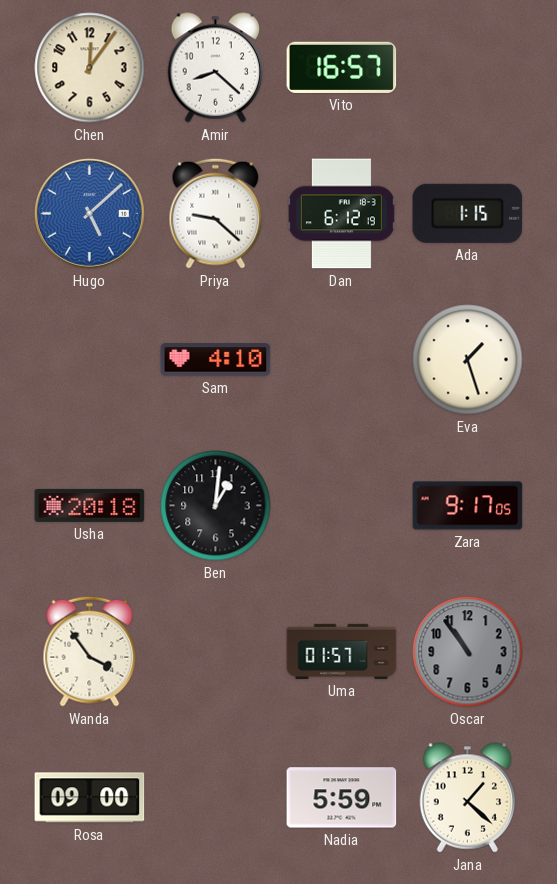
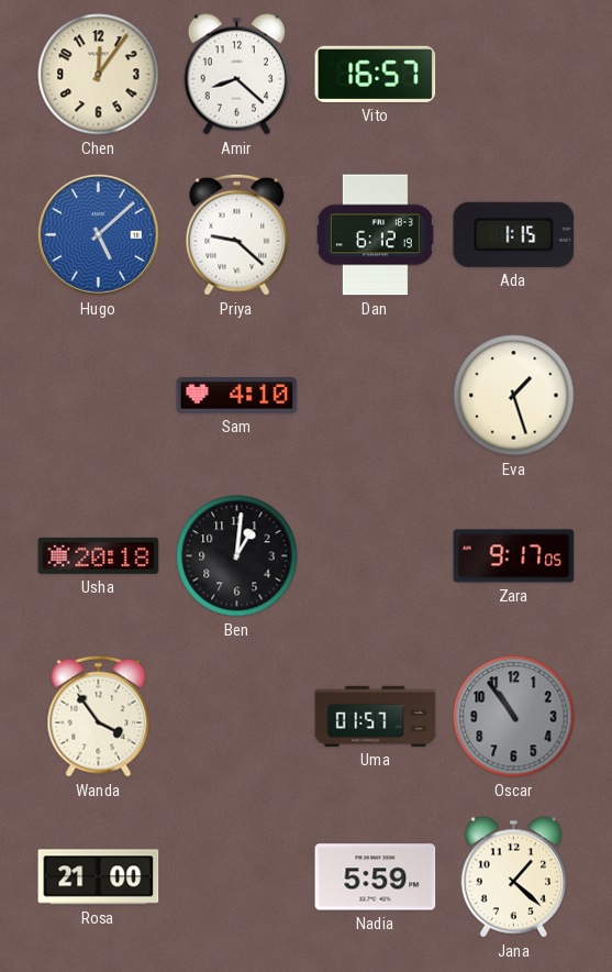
Rosa: 09:00 -> 21:00
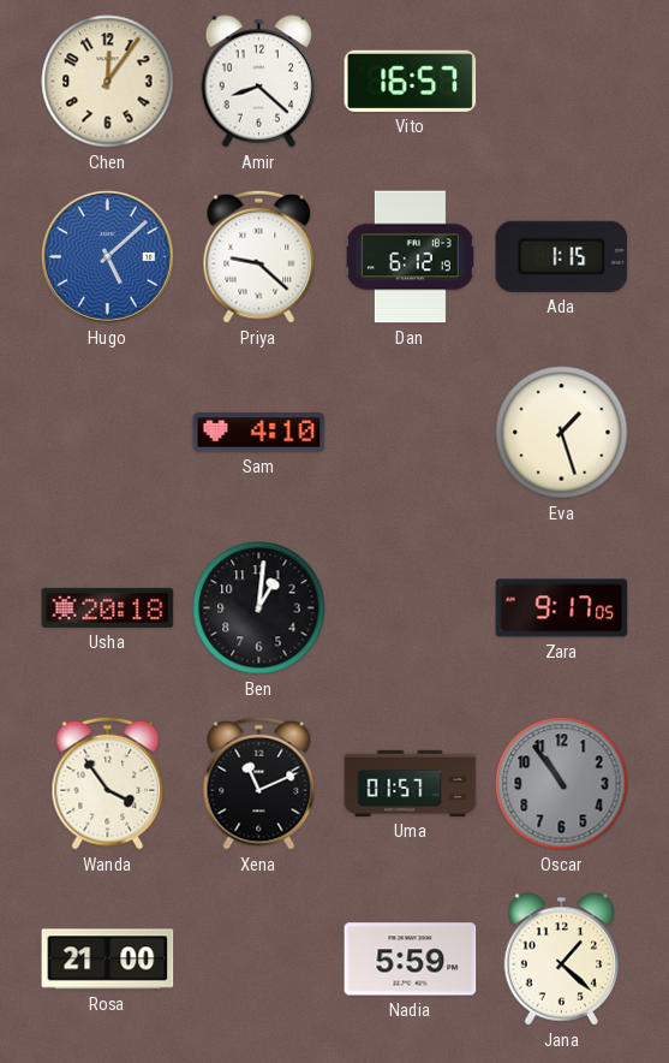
Xena: none -> 11:11
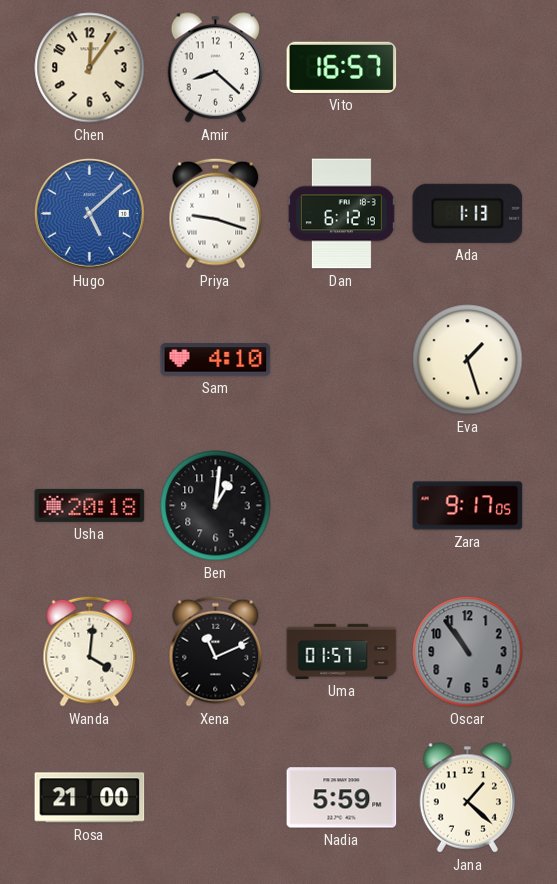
Priya: 9:22 -> 9:18
Ada: 1:15 -> 1:13
Wanda: 3:54 -> 4:01
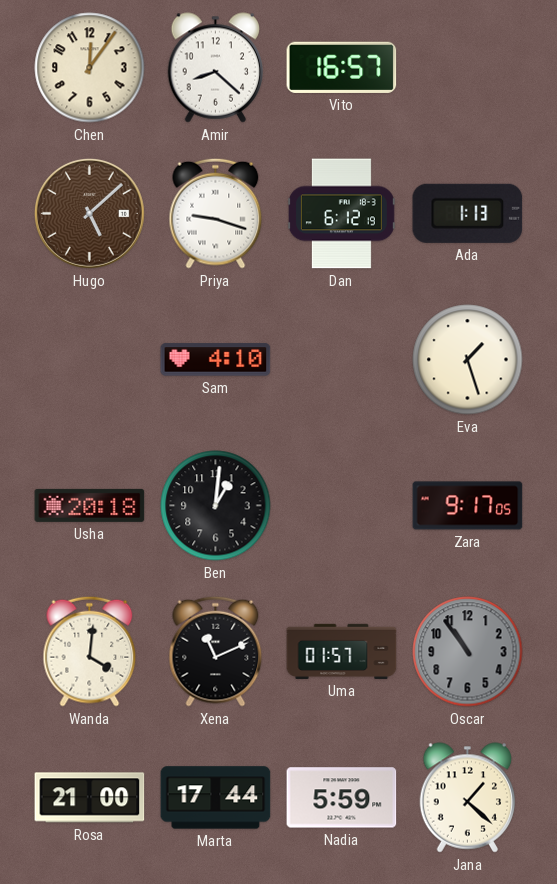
Hugo dial: blue -> brown
Marta: none -> 17:44
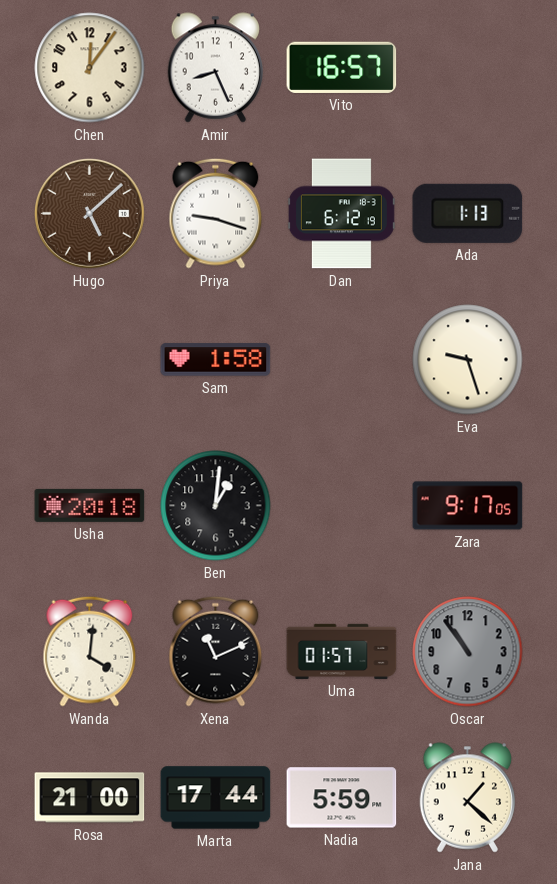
Amir: 8:22 -> 8:26
Sam: 4:10 -> 1:58
Eva: 1:27 -> 9:27
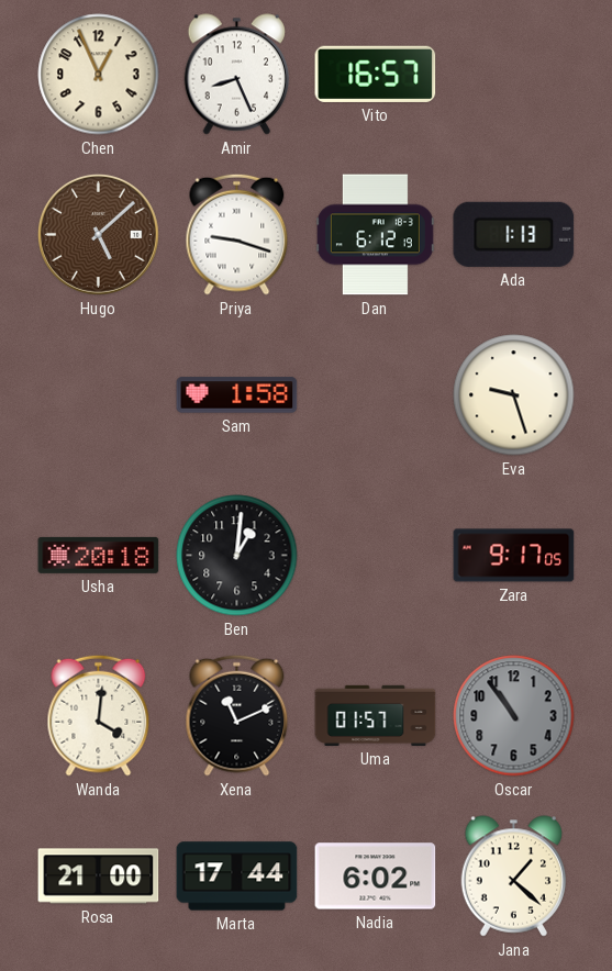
Chen: 12:06 -> 12:56
Nadia: 5:59 -> 6:02
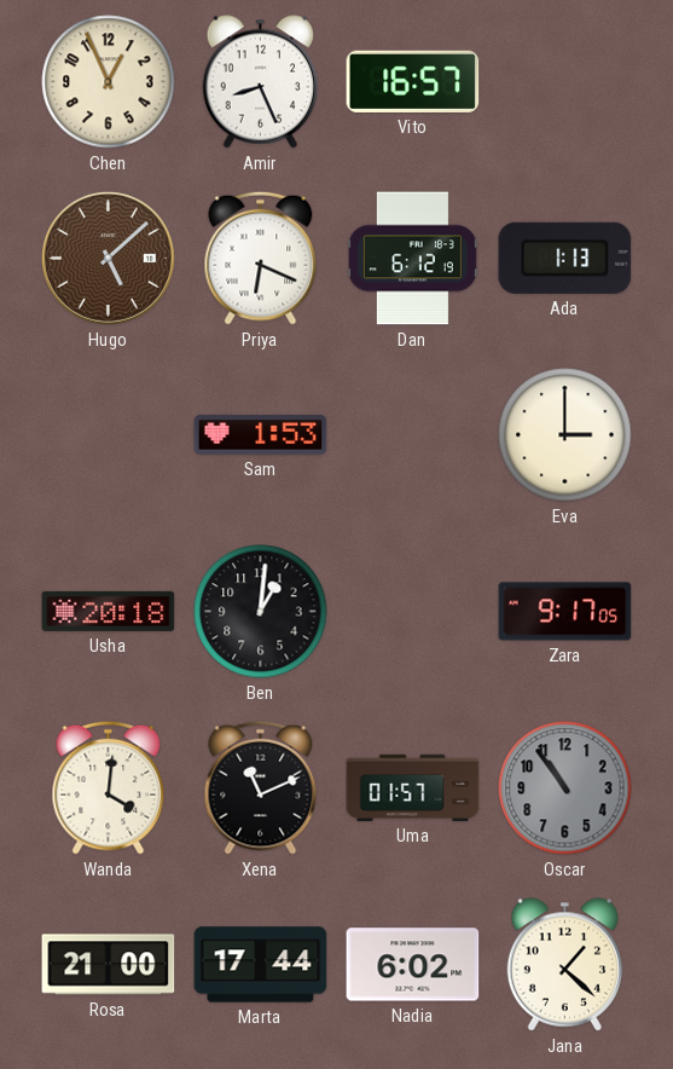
Priya: 9:18 -> 6:19
Sam: 1:58 -> 1:53
Eva: 9:27 -> 3:00
